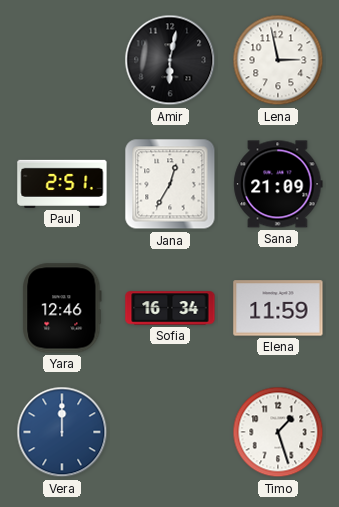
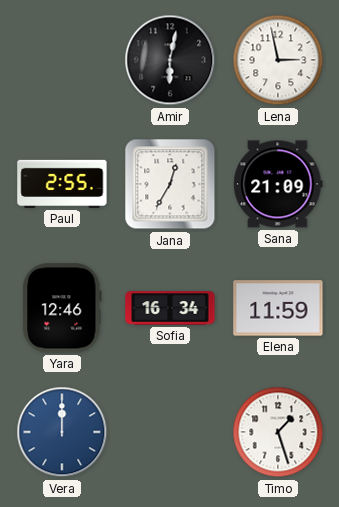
Paul: 2:51 -> 2:55
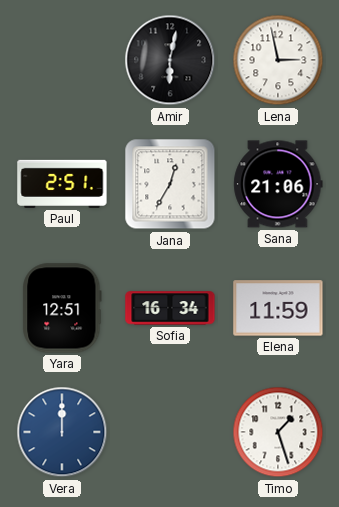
Paul: 2:55 -> 2:51
Sana: 21:09 -> 21:06
Yara: 12:46 -> 12:51
